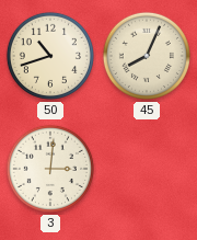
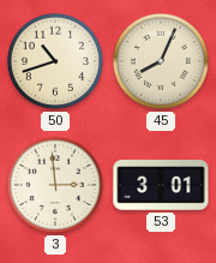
3: 3:01 -> 2:59
53: none -> 3:01
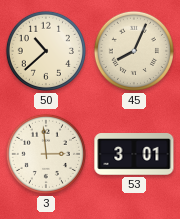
50: 10:42 -> 10:38
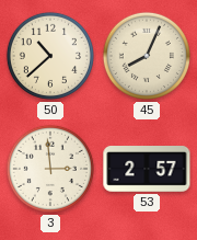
53: 3:01 -> 2:57
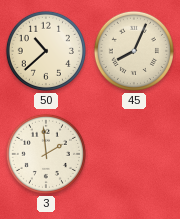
3: 2:59 -> 1:59
53: 2:57 -> none
